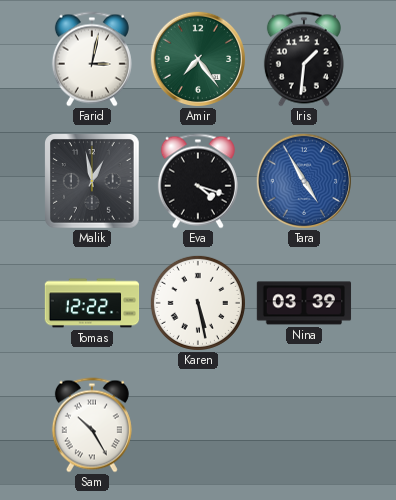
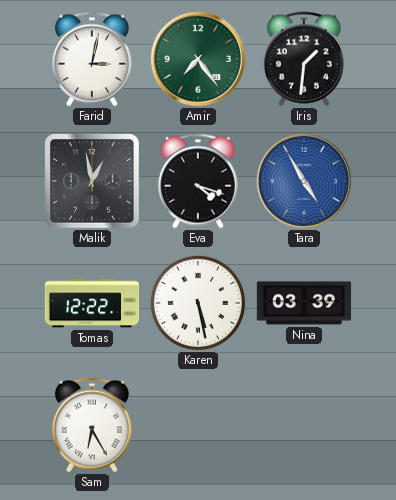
Sam: 10:25 -> 6:25
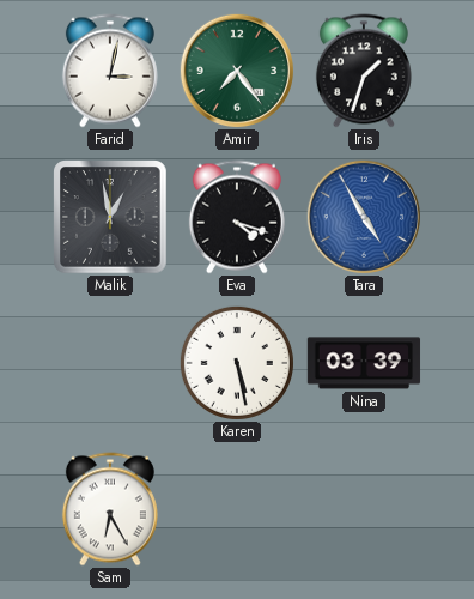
Iris: 1:31 -> 1:33
Tomas: 12:22 -> none
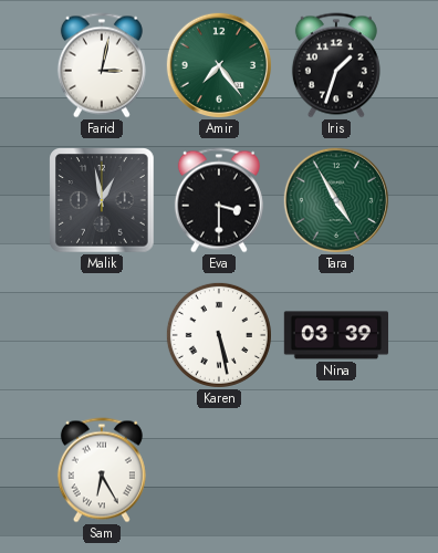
Eva: 4:18 -> 3:30
Tara dial: blue -> green
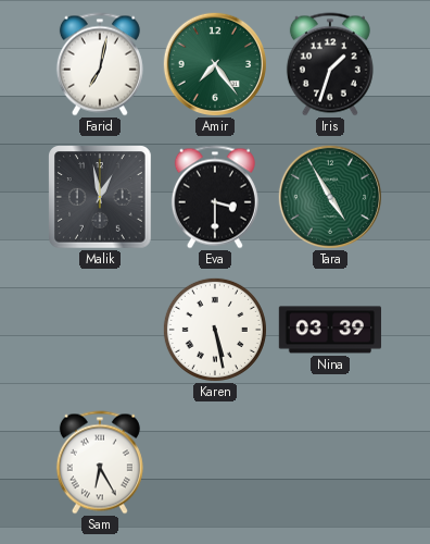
Farid: 3:02 -> 7:02
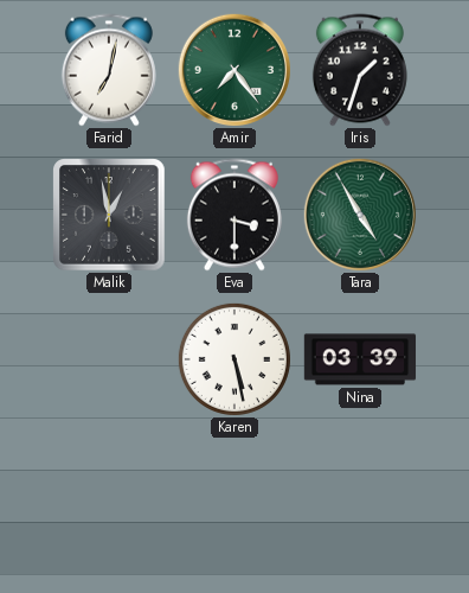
Sam: 6:25 -> none
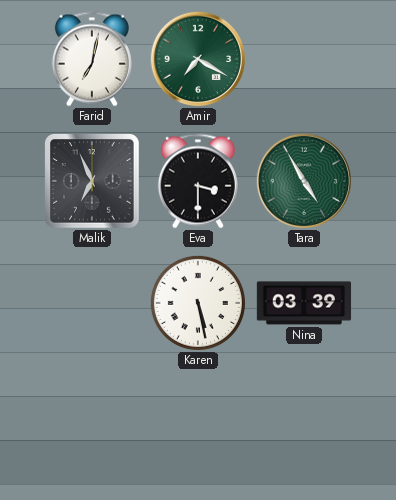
Amir: 7:24 -> 7:20
Iris: 1:33 -> none
Malik: 12:58 -> 6:56
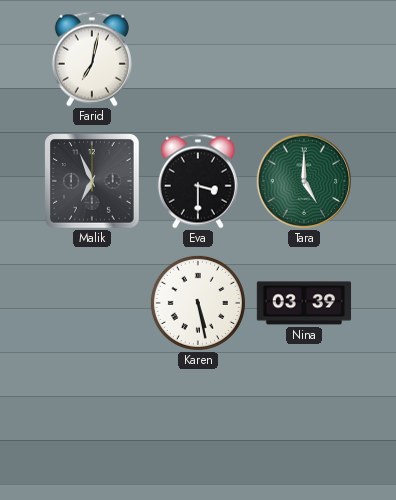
Amir: 7:20 -> none
Tara: 4:55 -> 5:00
